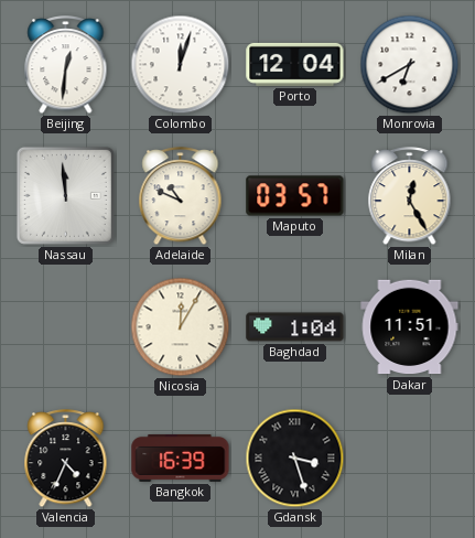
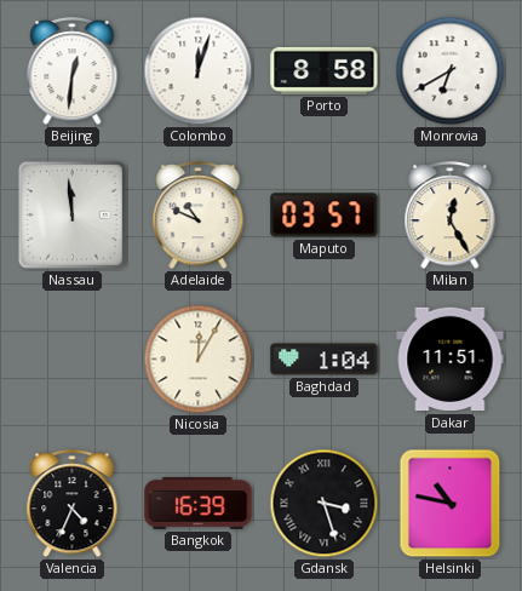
Porto: 12:04 -> 8:58
Helsinki: none -> 10:47
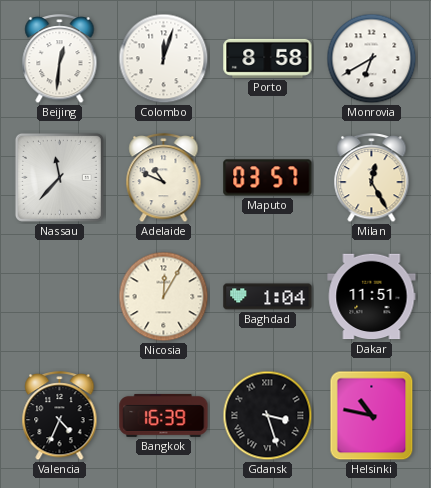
Nassau: 11:59 -> 11:37
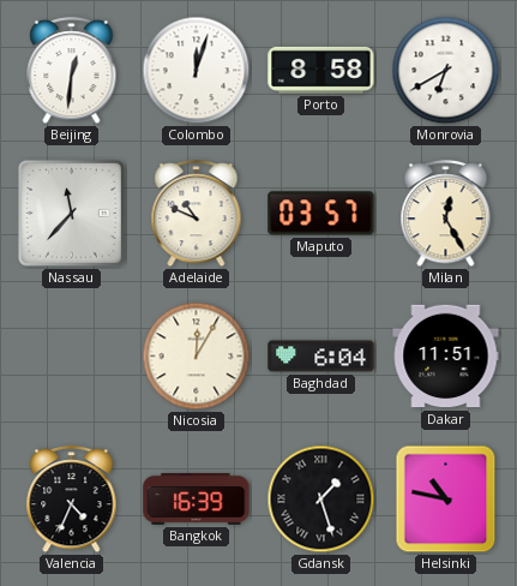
Baghdad: 1:04 -> 6:04
Gdansk: 3:27 -> 1:27
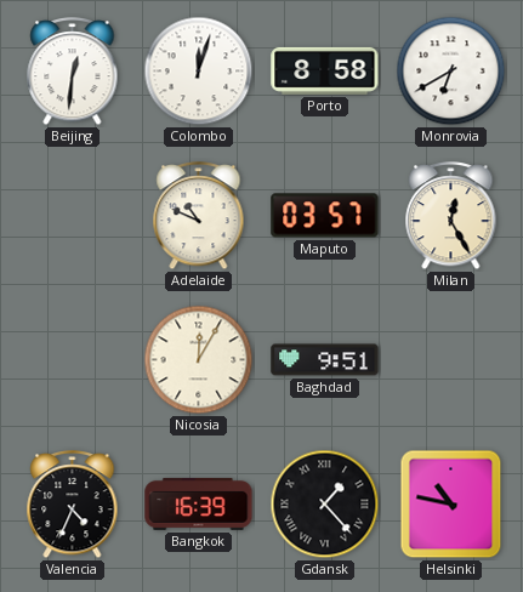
Nassau: 11:37 -> none
Baghdad: 6:04 -> 9:51
Dakar: 11:51 -> none
Gdansk: 1:27 -> 1:23
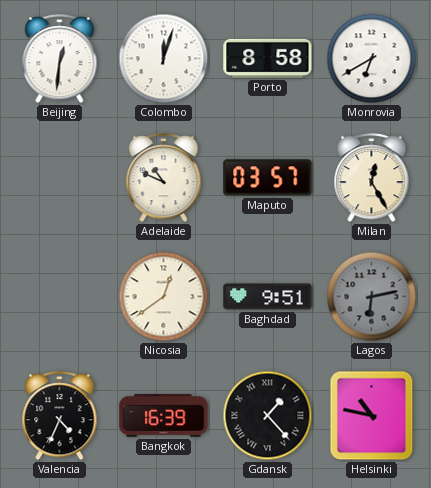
Nicosia: 12:05 -> 12:39
Lagos: none -> 6:13
